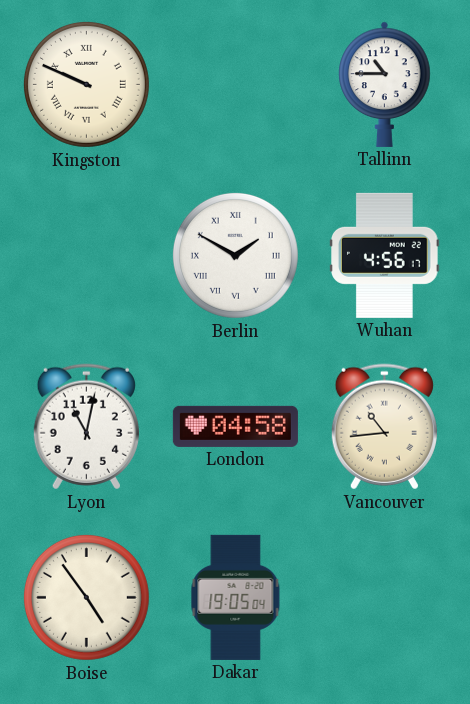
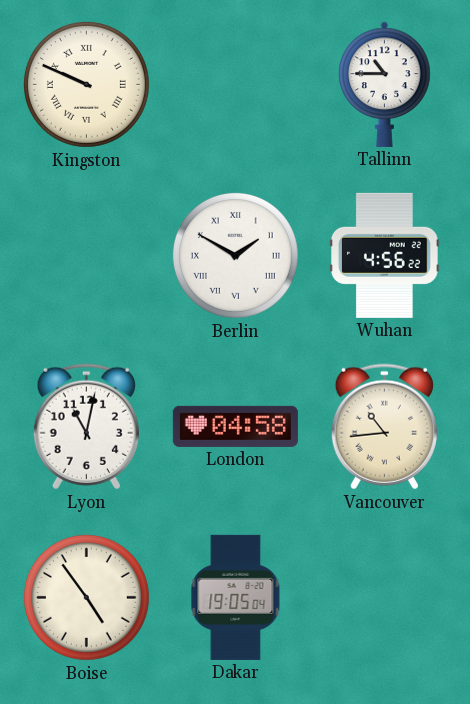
Wuhan: 4:56:17 -> 4:56:22
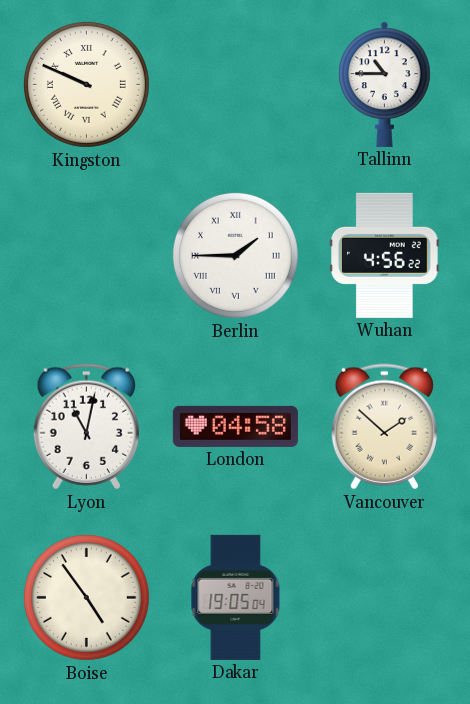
Berlin: 1:50 -> 1:45
Vancouver: 10:44 -> 1:52
